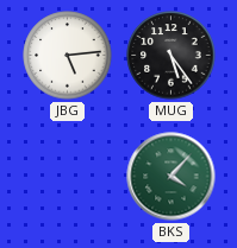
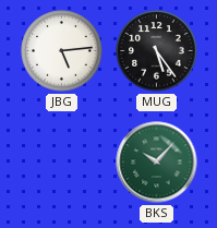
BKS: 4:07 -> 10:07
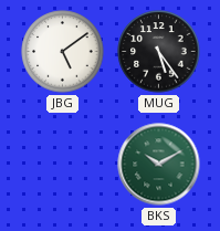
JBG: 5:14 -> 5:09
BKS: 10:07 -> 10:10
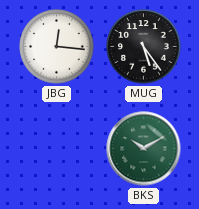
JBG: 5:09 -> 12:16
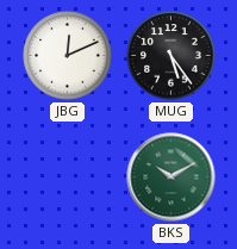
JBG: 12:16 -> 12:11
